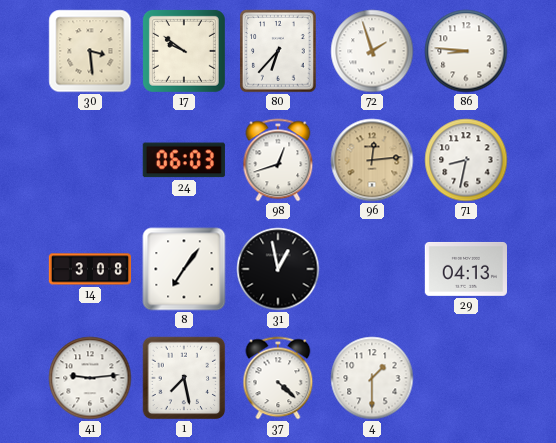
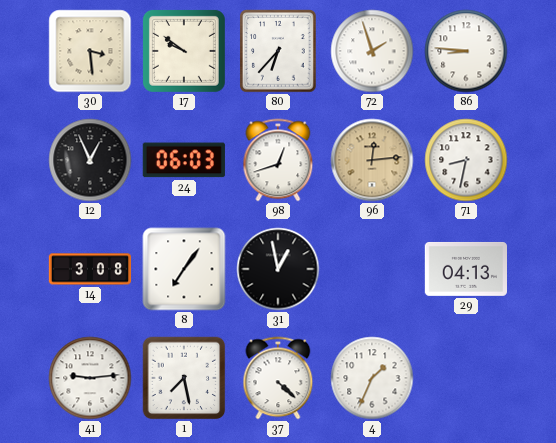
12: none -> 12:56
4: 1:30 -> 1:34
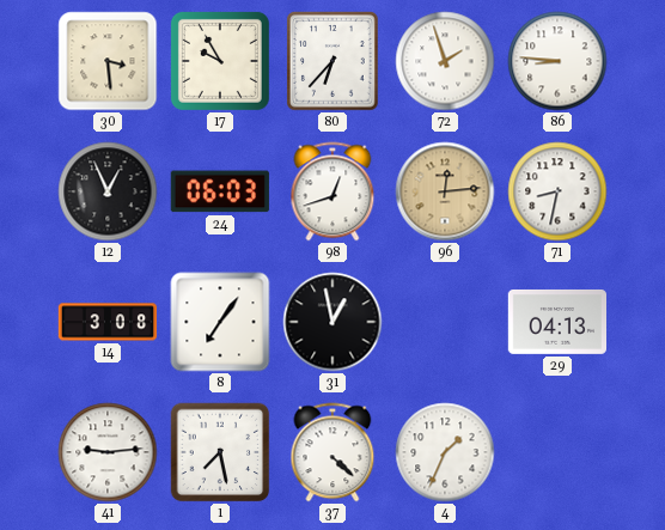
17: 9:51 -> 9:55
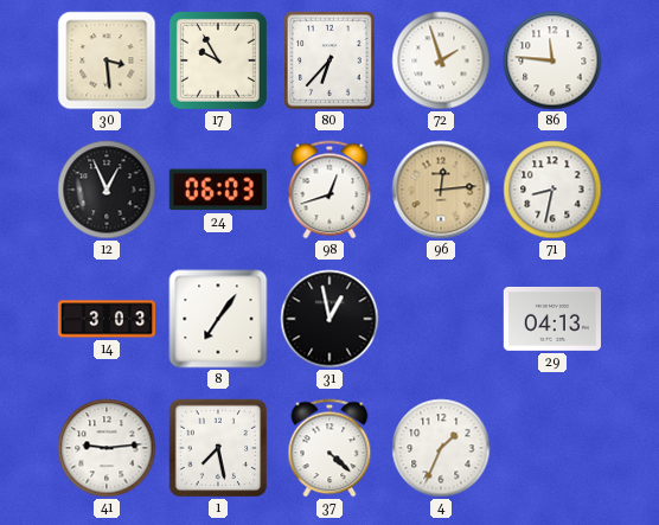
86: 8:46 -> 11:46
14: 3:08 -> 3:03
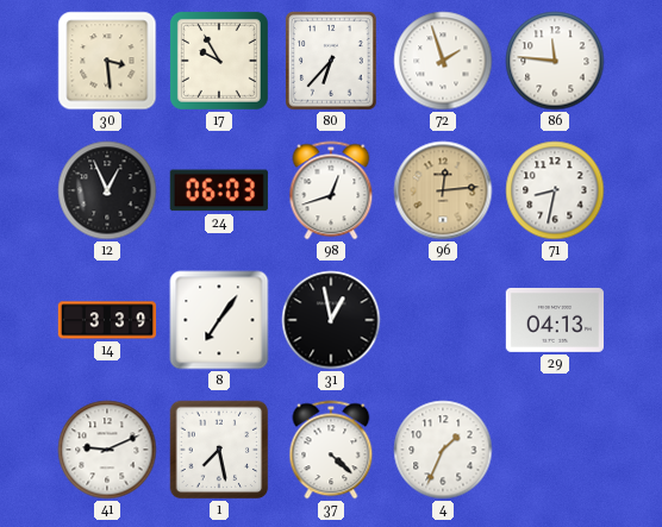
14: 3:03 -> 3:39
41: 9:14 -> 9:11
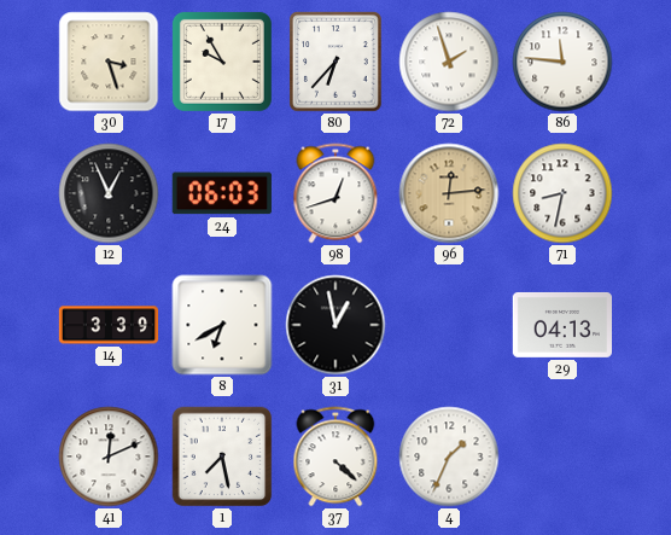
30: 3:29 -> 3:27
8: 7:06 -> 6:40
41: 9:11 -> 12:11
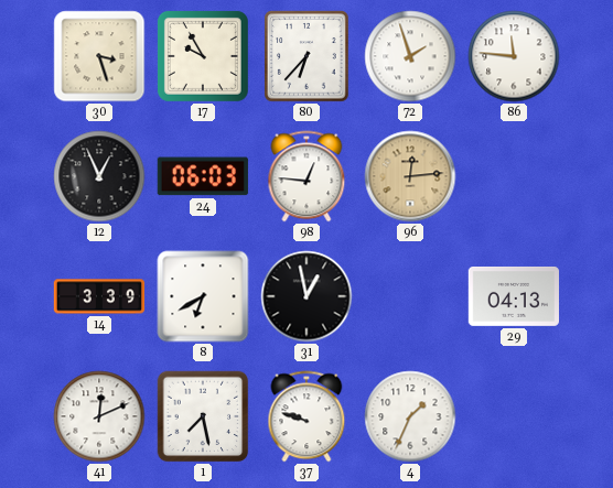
98: 12:42 -> 12:46
71: 8:32 -> none
37: 4:22 -> 9:48
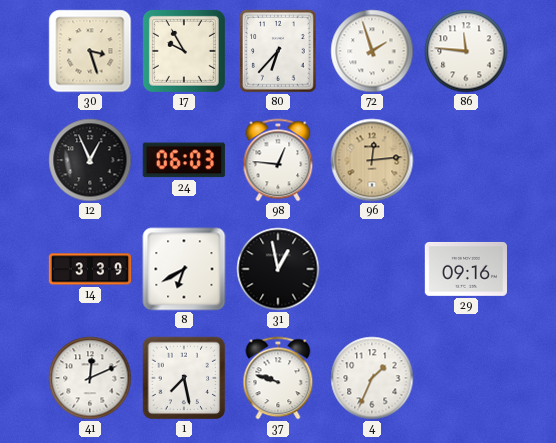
29: 04:13 -> 09:16
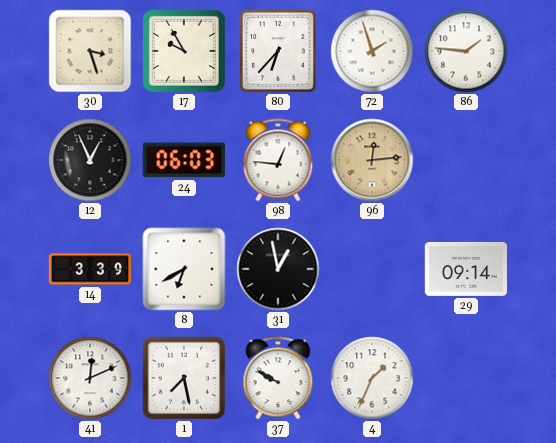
86: 11:46 -> 1:46
29: 09:16 -> 09:14
37: 9:48 -> 9:50
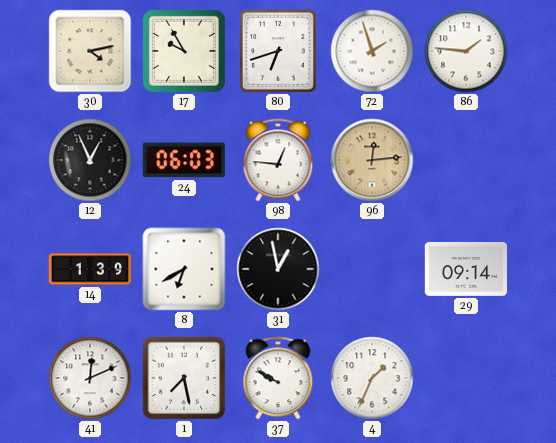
30: 3:27 -> 4:13
80: 6:37 -> 6:42
14: 3:39 -> 1:39
